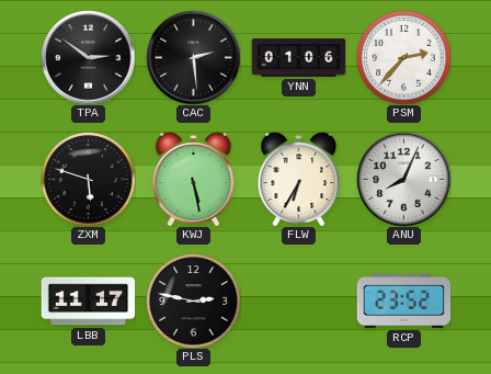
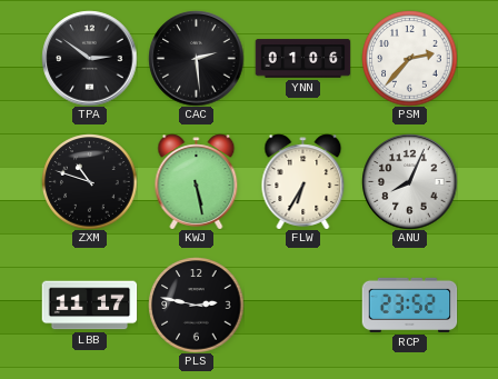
ZXM: 5:48 -> 10:48
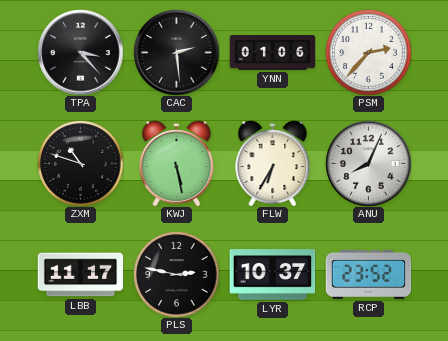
TPA: 2:51 -> 3:23
LYR: none -> 10:37
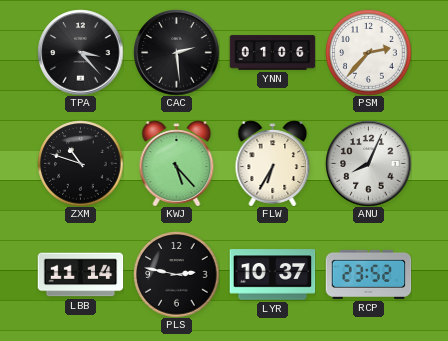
KWJ: 5:28 -> 5:23
LBB: 11:17 -> 11:14
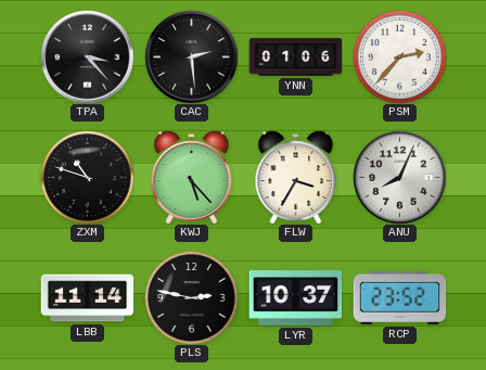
FLW: 6:35 -> 3:35
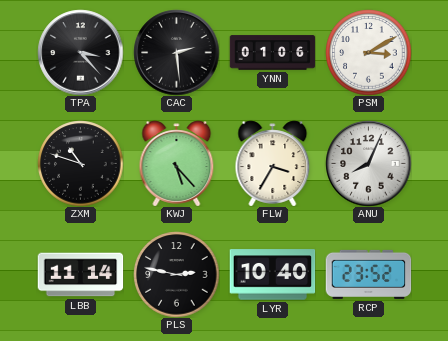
PSM: 2:37 -> 3:10
LYR: 10:37 -> 10:40
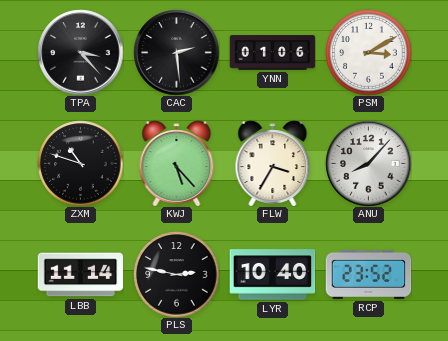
ANU: 8:04 -> 8:07
